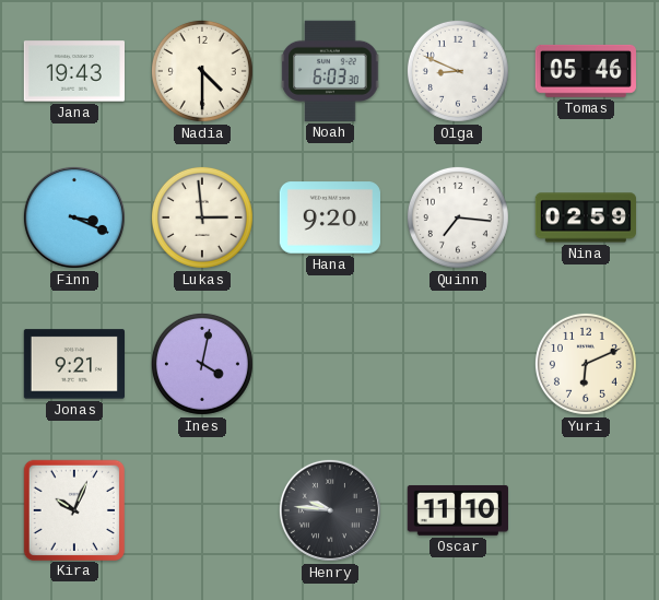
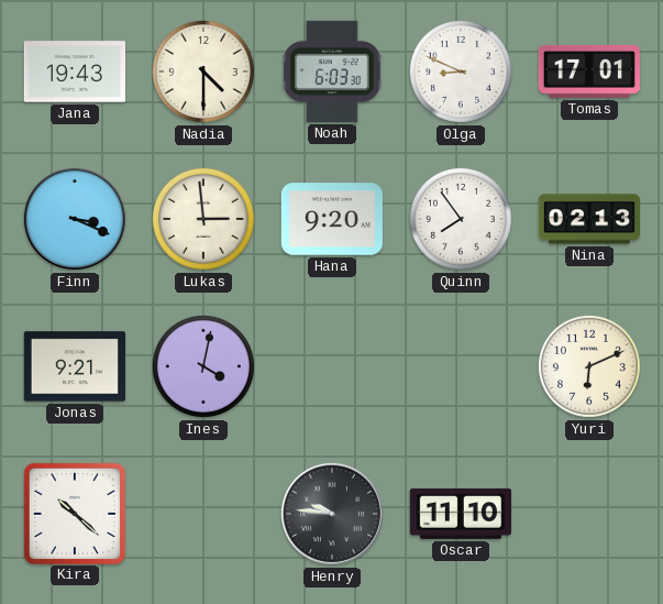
Tomas: 05:46 -> 17:01
Quinn: 7:16 -> 7:54
Nina: 02:59 -> 02:13
Kira: 10:04 -> 10:22
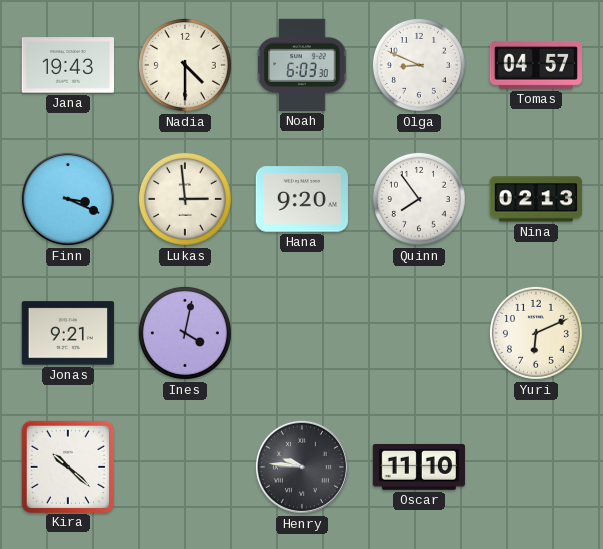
Tomas: 17:01 -> 04:57
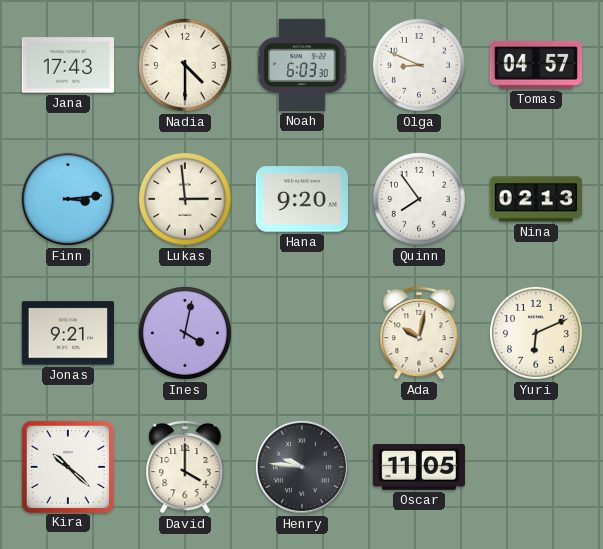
Jana: 19:43 -> 17:43
Finn: 3:19 -> 3:14
Ada: none -> 10:02
David: none -> 4:00
Oscar: 11:10 -> 11:05
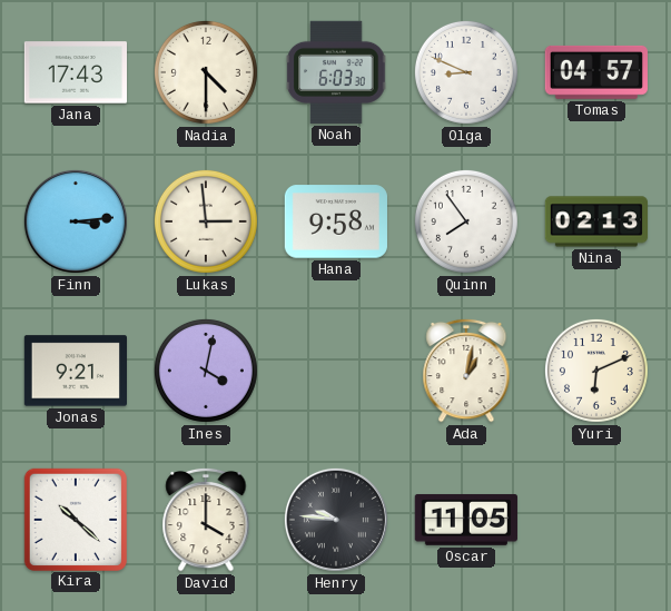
Hana: 9:20 -> 9:58
Ada: 10:02 -> 1:02
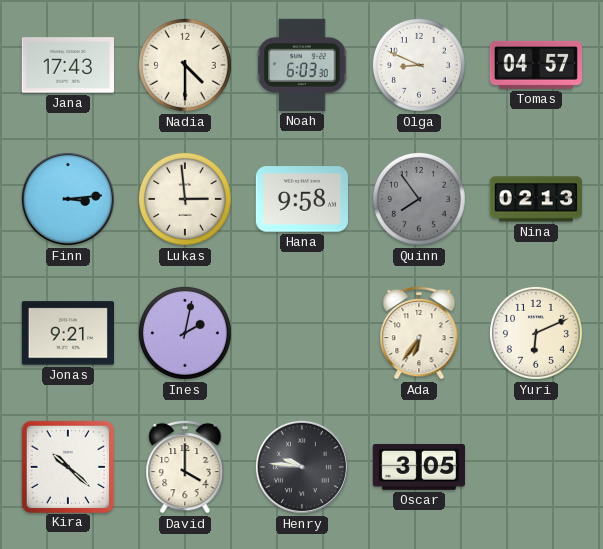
Quinn dial: white -> grey
Ines: 4:02 -> 2:02
Ada: 1:02 -> 6:36
Oscar: 11:05 -> 3:05
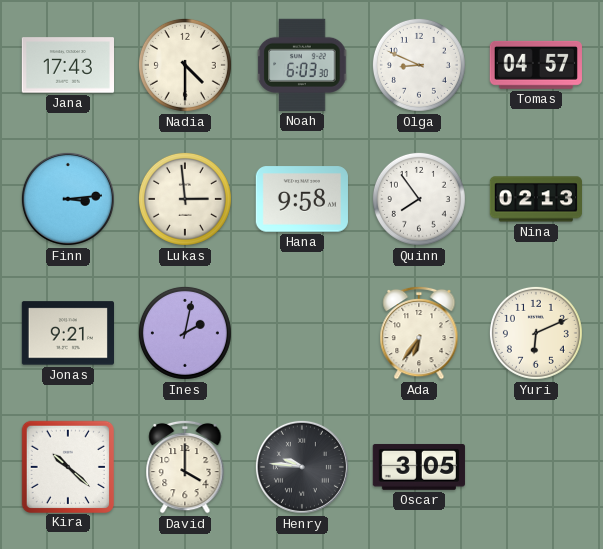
Quinn dial: grey -> white
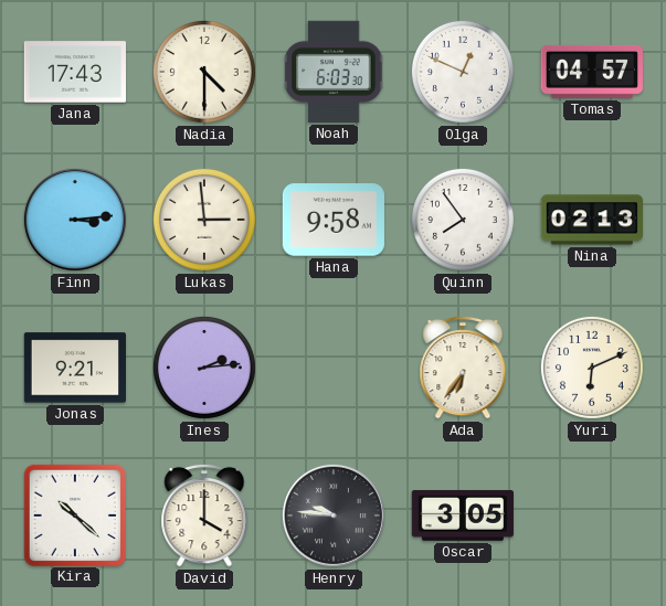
Olga: 8:49 -> 12:49
Ines: 2:02 -> 2:14
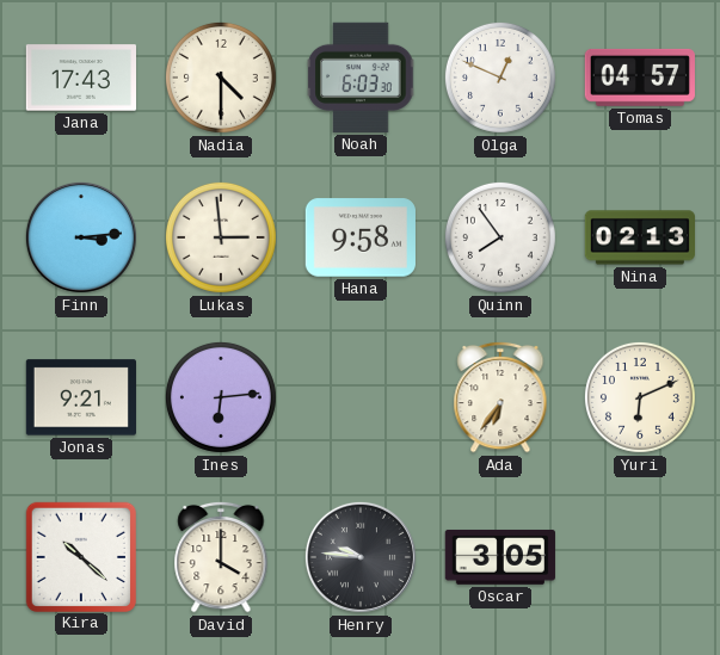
Ines: 2:14 -> 6:14
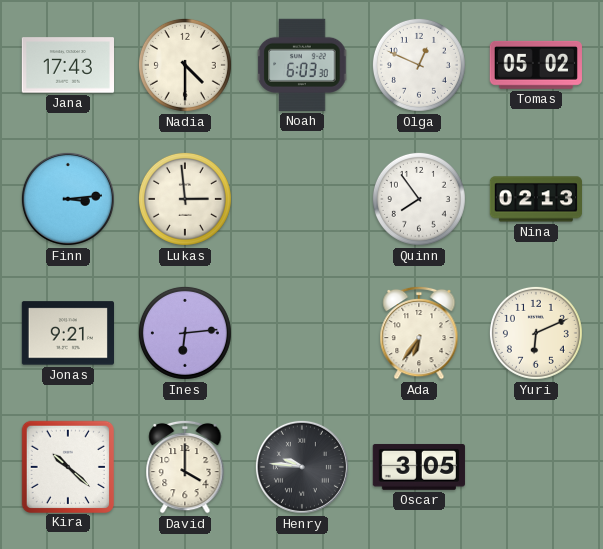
Tomas: 04:57 -> 05:02
Hana: 9:58 -> none
